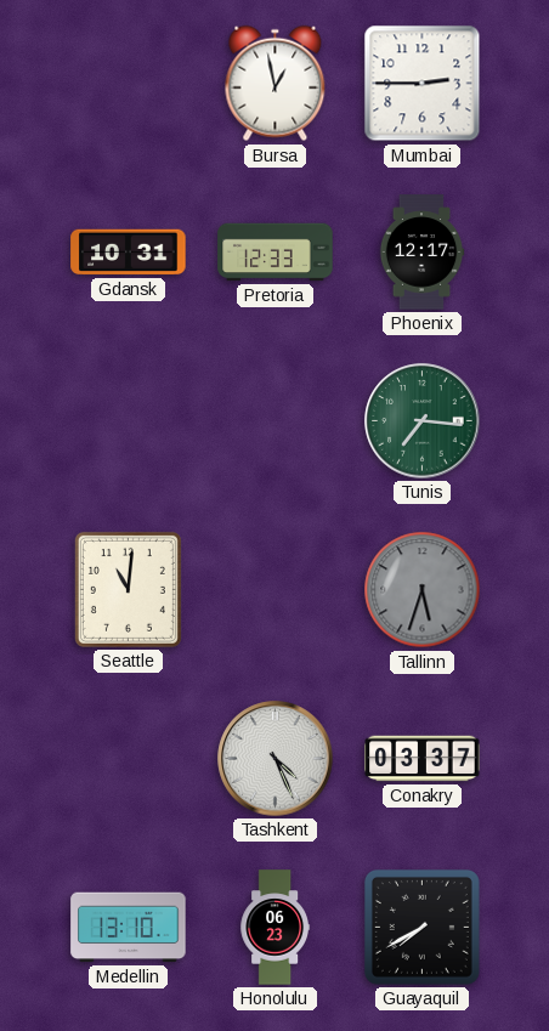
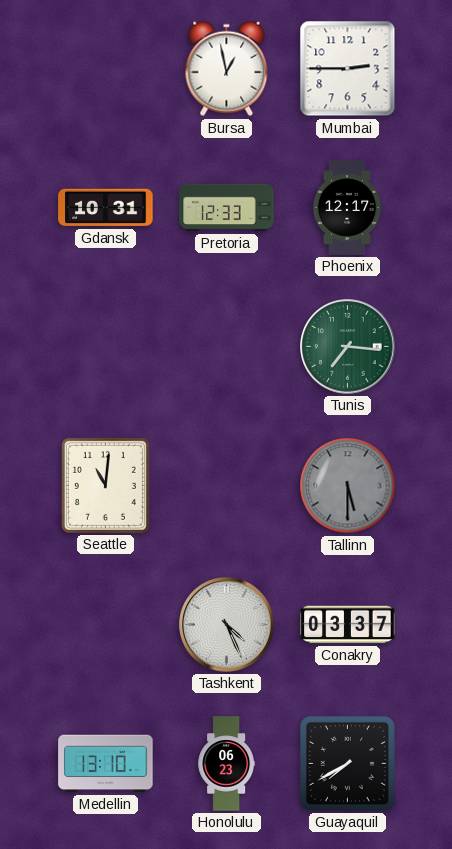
Tallinn: 5:33 -> 5:30
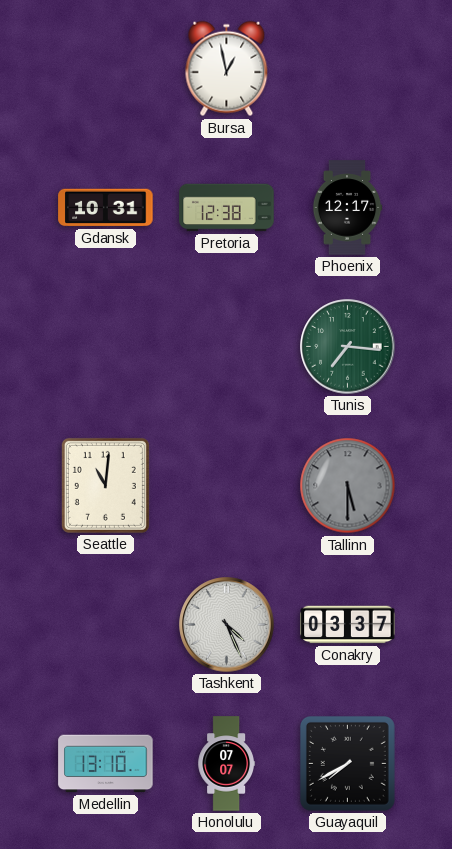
Mumbai: 2:45 -> none
Pretoria: 12:33 -> 12:38
Honolulu: 06:23 -> 07:07
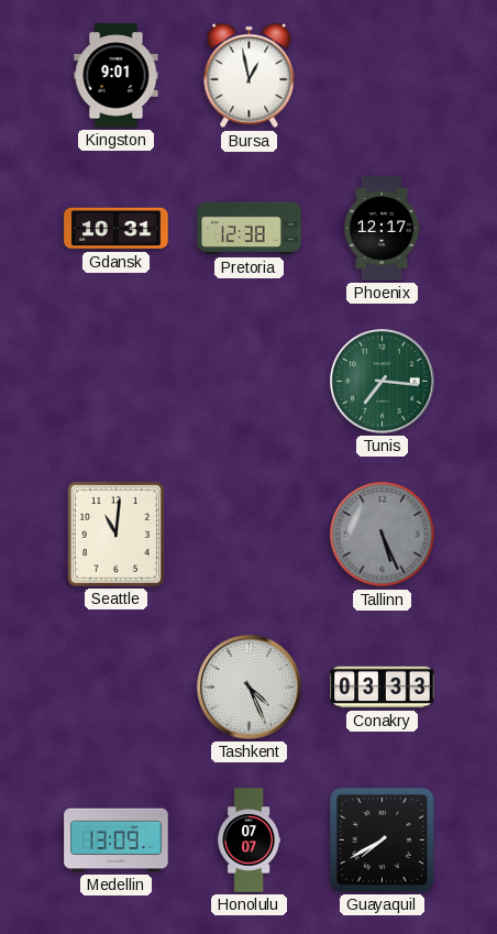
Kingston: none -> 9:01
Tallinn: 5:30 -> 5:26
Conakry: 03:37 -> 03:33
Medellin: 13:10 -> 13:09
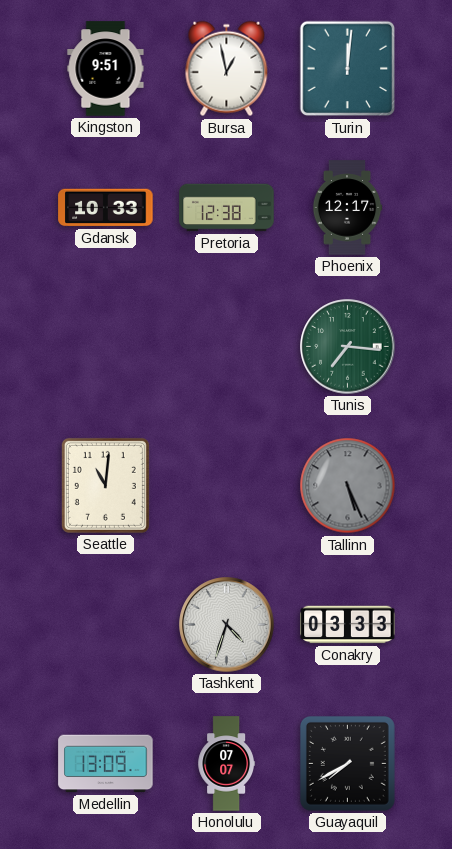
Kingston: 9:01 -> 9:51
Turin: none -> 12:01
Gdansk: 10:31 -> 10:33
Tashkent: 4:26 -> 4:33
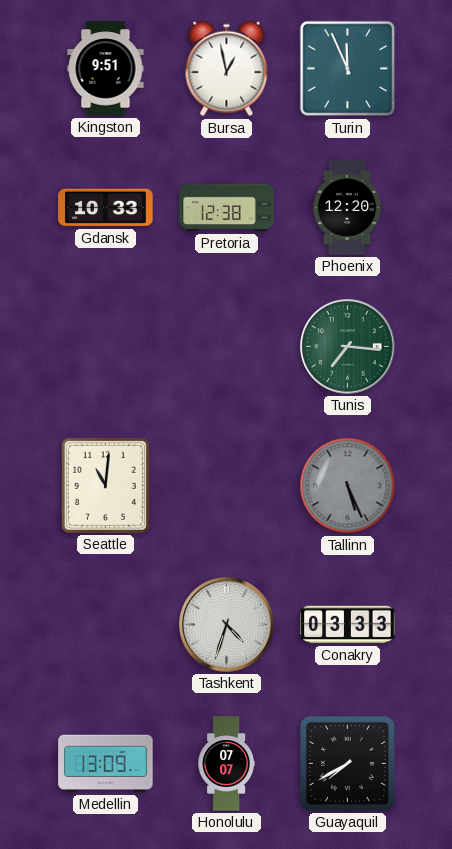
Turin: 12:01 -> 11:56
Phoenix: 12:17 -> 12:20
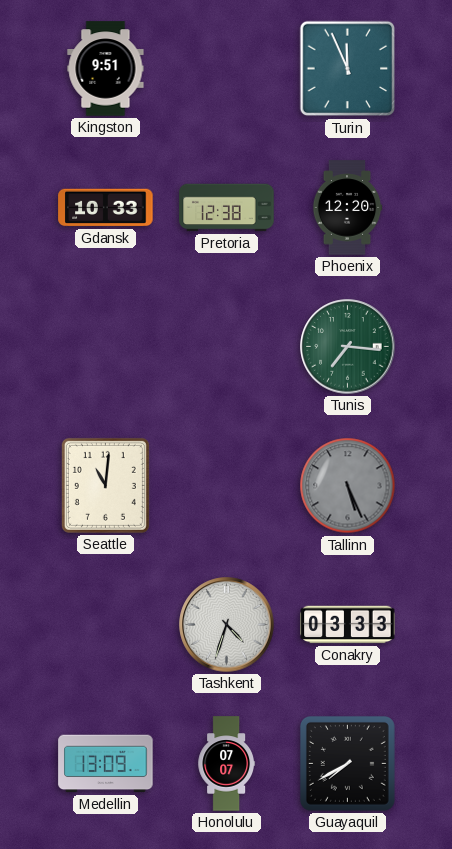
Bursa: 12:58 -> none
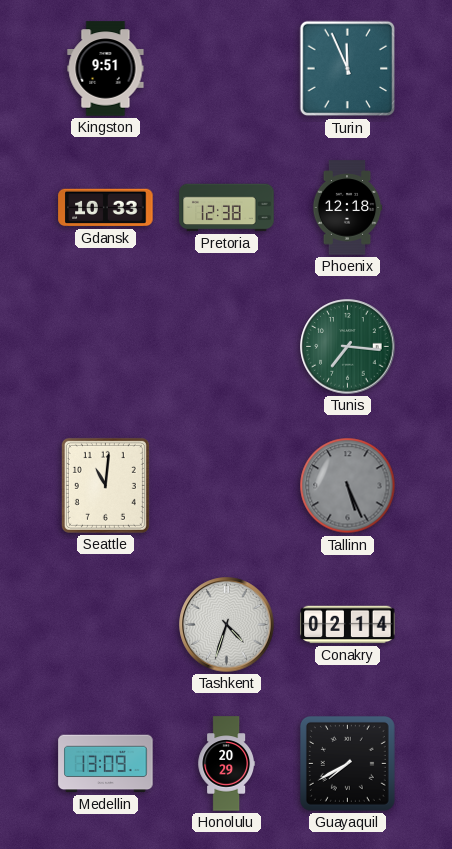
Phoenix: 12:20 -> 12:18
Conakry: 03:33 -> 02:14
Honolulu: 07:07 -> 20:29
